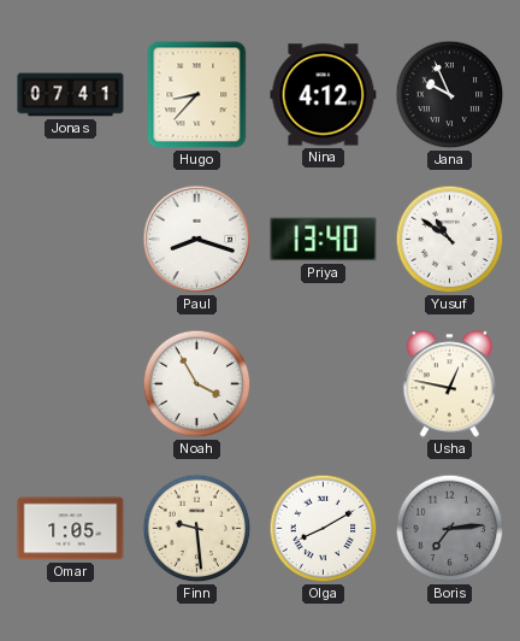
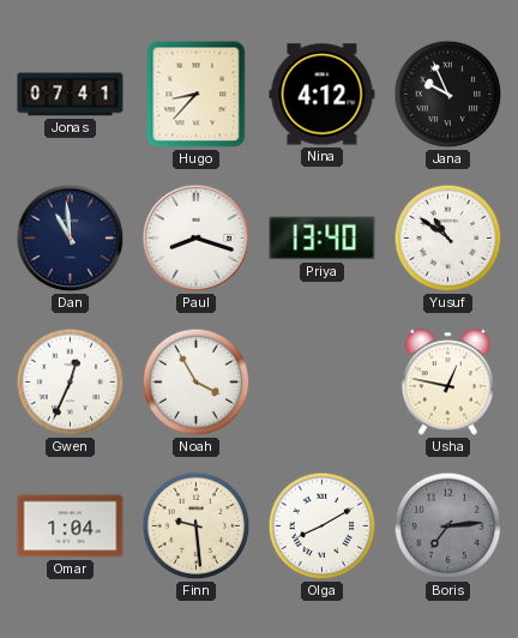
Dan: none -> 10:59
Gwen: none -> 12:34
Omar: 1:05 -> 1:04
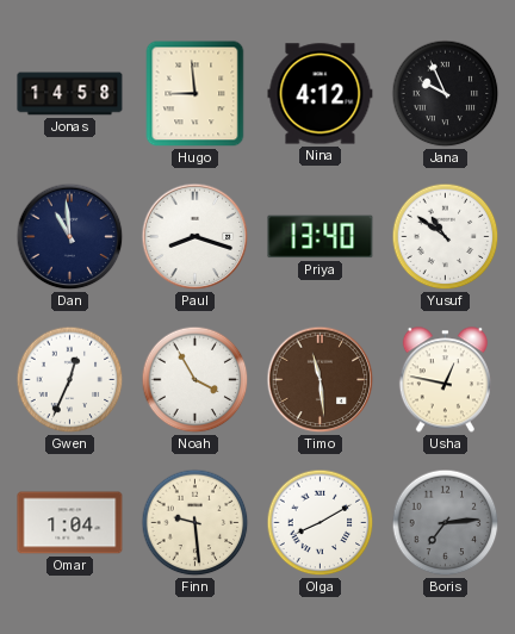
Jonas: 07:41 -> 14:58
Hugo: 8:37 -> 8:59
Timo: none -> 11:29
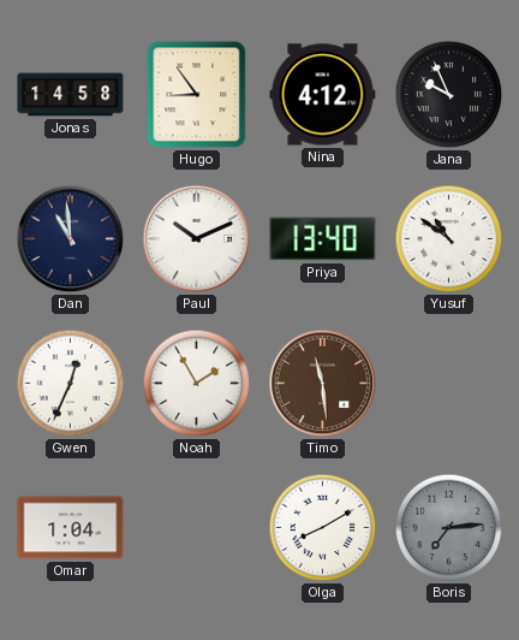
Hugo: 8:59 -> 8:54
Paul: 8:18 -> 10:11
Noah: 3:55 -> 1:55
Usha: 12:47 -> none
Finn: 9:29 -> none
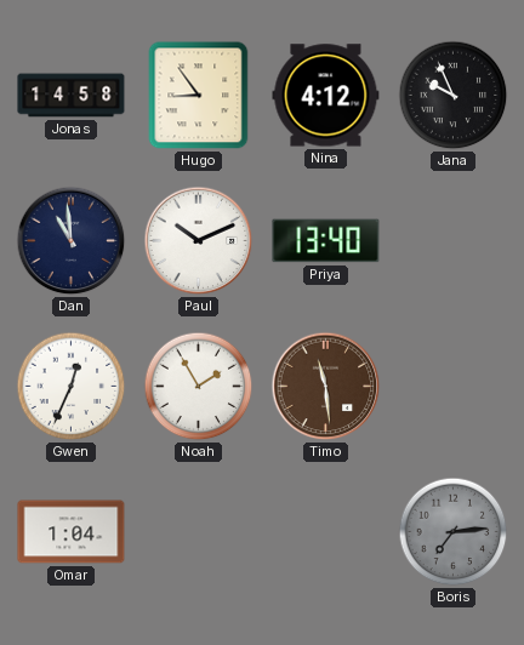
Yusuf: 10:51 -> none
Olga: 8:10 -> none
